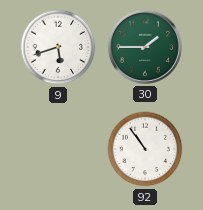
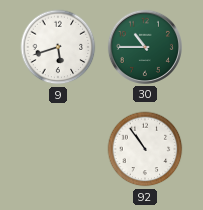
30: 1:45 -> 10:45
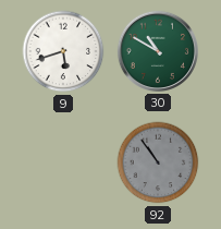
30: 10:45 -> 10:50
92 dial: white -> grey
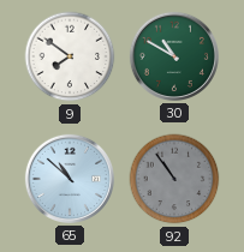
9: 5:42 -> 7:51
65: none -> 10:52
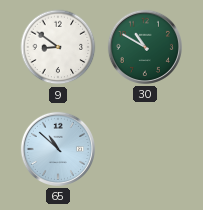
9: 7:51 -> 8:51
92: 10:54 -> none
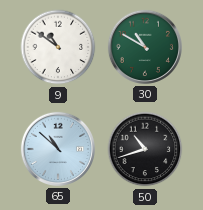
9: 8:51 -> 10:51
50: none -> 10:42
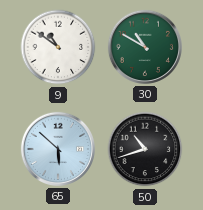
65: 10:52 -> 5:52
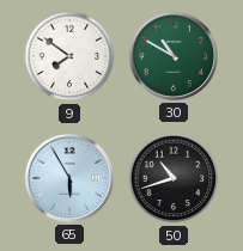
9: 10:51 -> 7:51
65: 5:52 -> 5:55
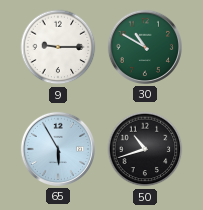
9: 7:51 -> 9:15
